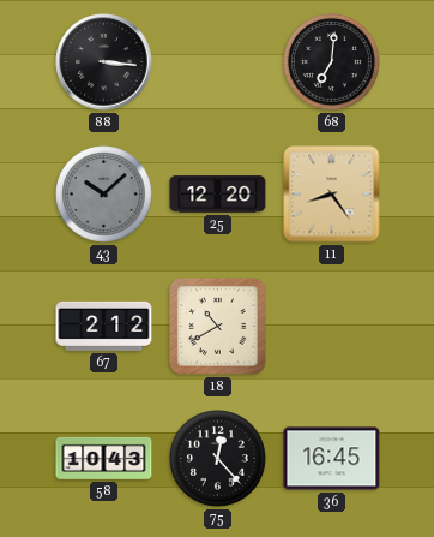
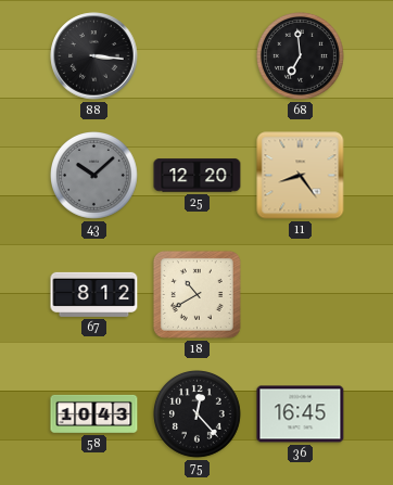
68: 7:01 -> 6:59
67: 2:12 -> 8:12
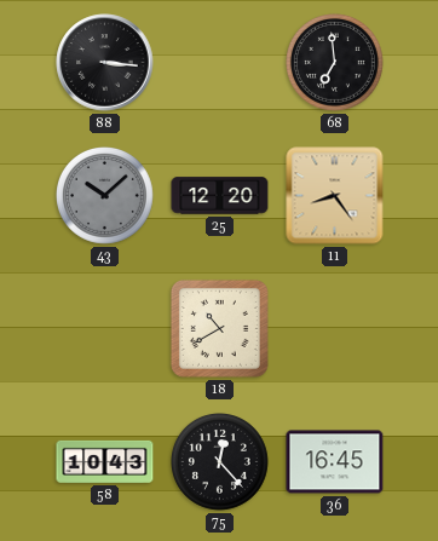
67: 8:12 -> none
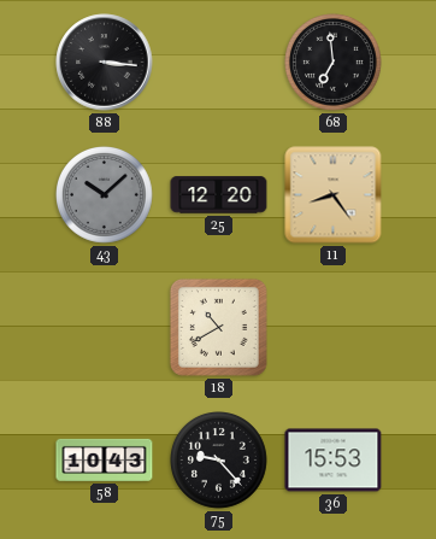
75: 12:23 -> 9:23
36: 16:45 -> 15:53
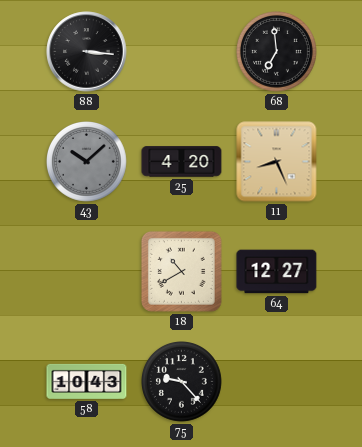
25: 12:20 -> 4:20
11: 8:24 -> 8:26
64: none -> 12:27
36: 15:53 -> none
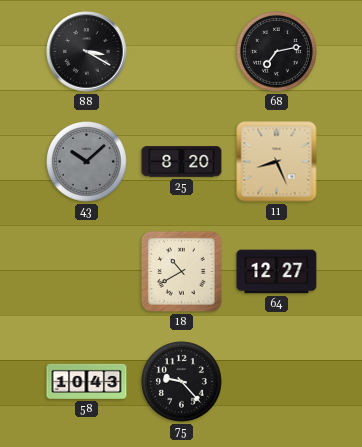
88: 3:16 -> 3:20
68: 6:59 -> 7:13
25: 4:20 -> 8:20
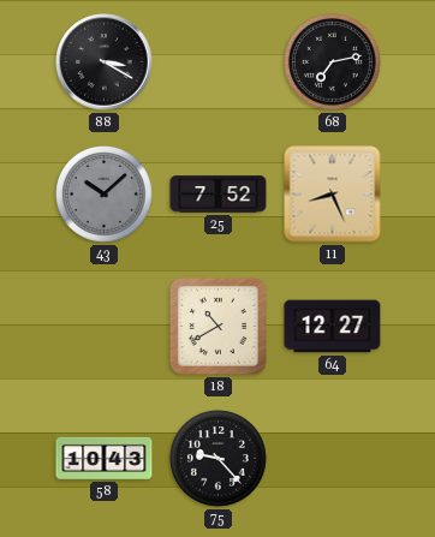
25: 8:20 -> 7:52
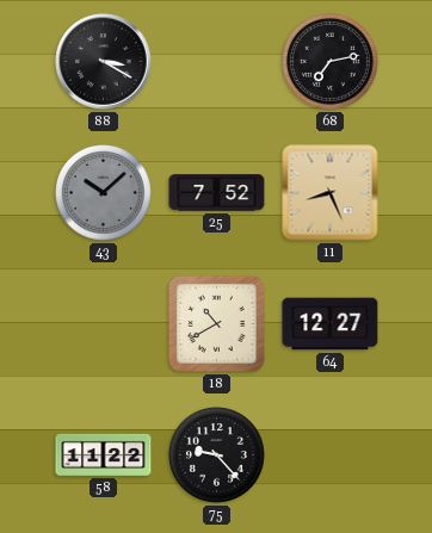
58: 10:43 -> 11:22
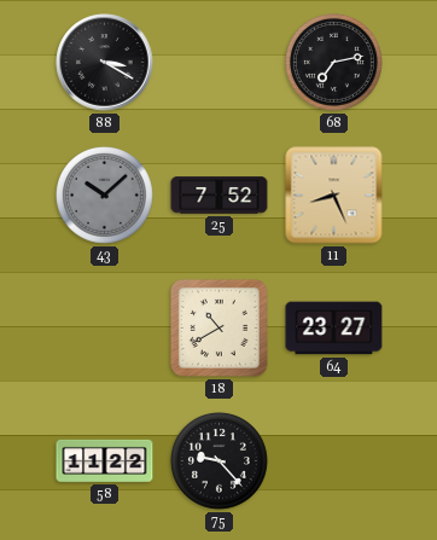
64: 12:27 -> 23:27
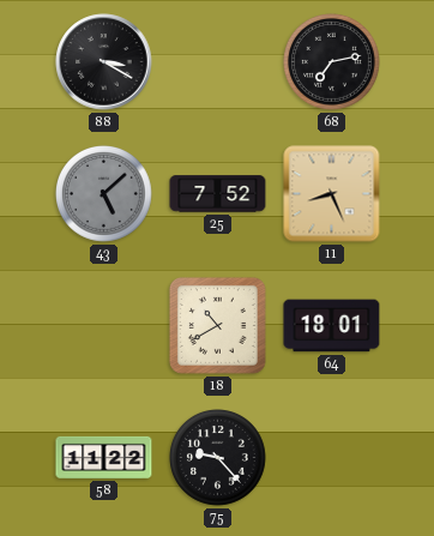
43: 10:08 -> 5:08
64: 23:27 -> 18:01
